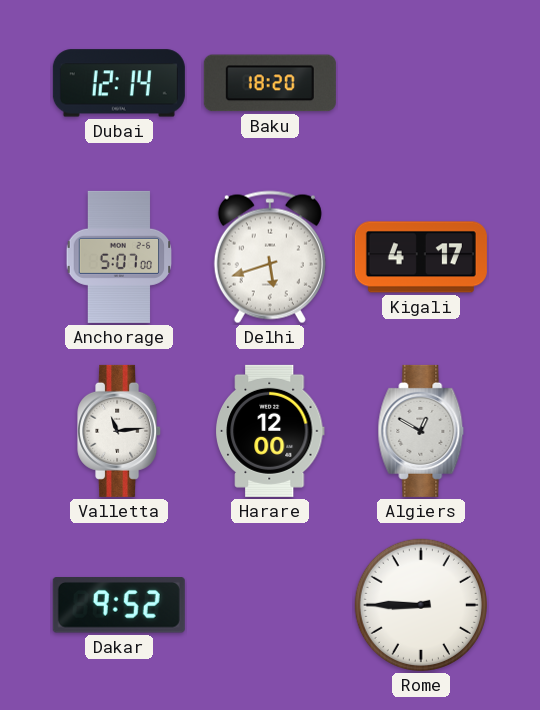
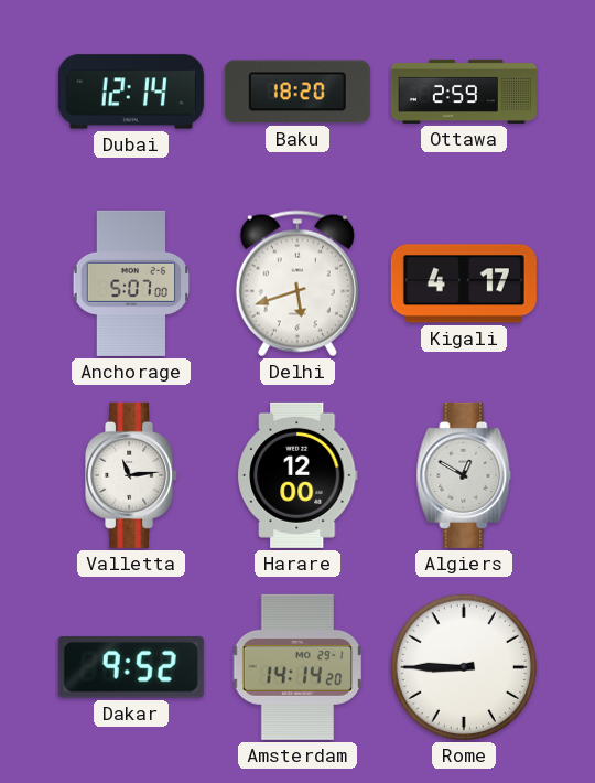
Ottawa: none -> 2:59
Amsterdam: none -> 14:14
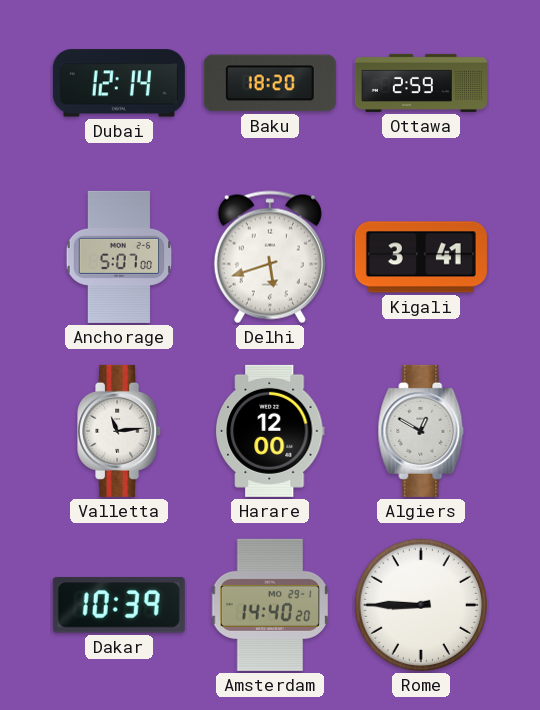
Kigali: 4:17 -> 3:41
Dakar: 9:52 -> 10:39
Amsterdam: 14:14 -> 14:40
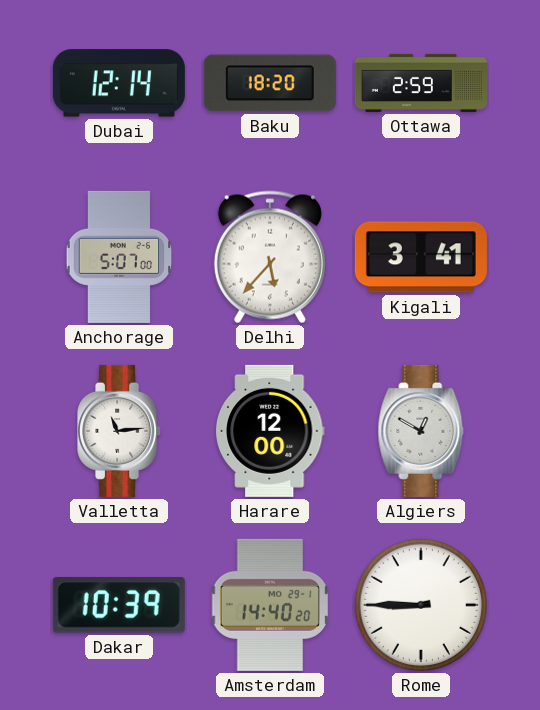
Delhi: 5:42 -> 5:37
